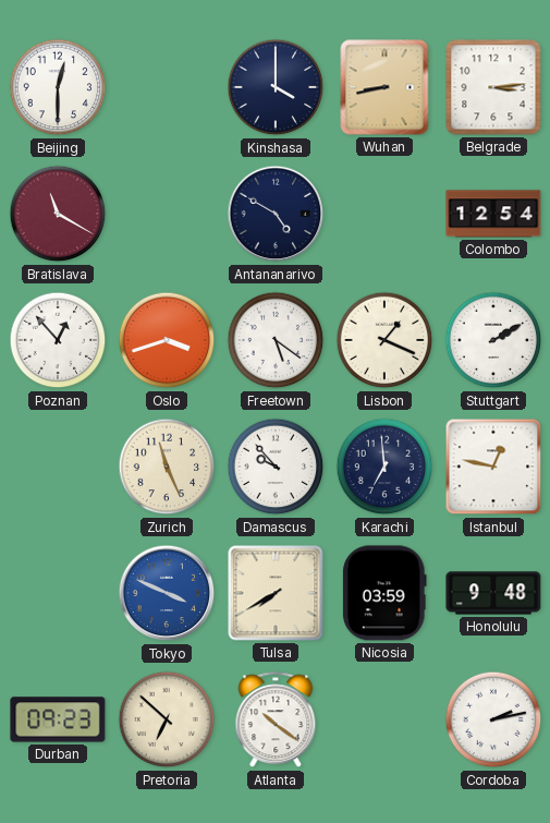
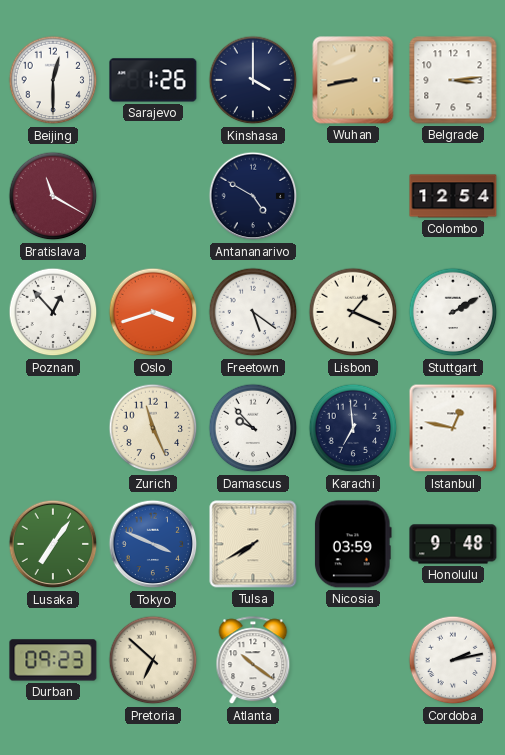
Sarajevo: none -> 1:26
Lusaka: none -> 7:06
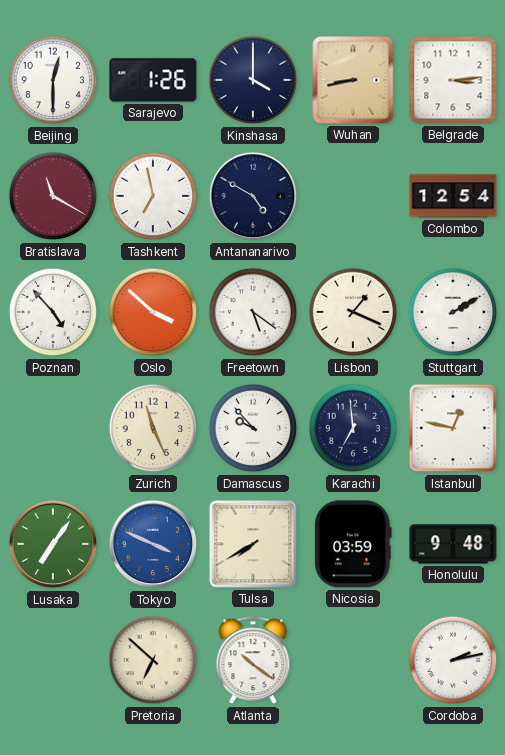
Tashkent: none -> 6:58
Poznan: 12:53 -> 4:53
Oslo: 3:42 -> 3:52
Durban: 09:23 -> none
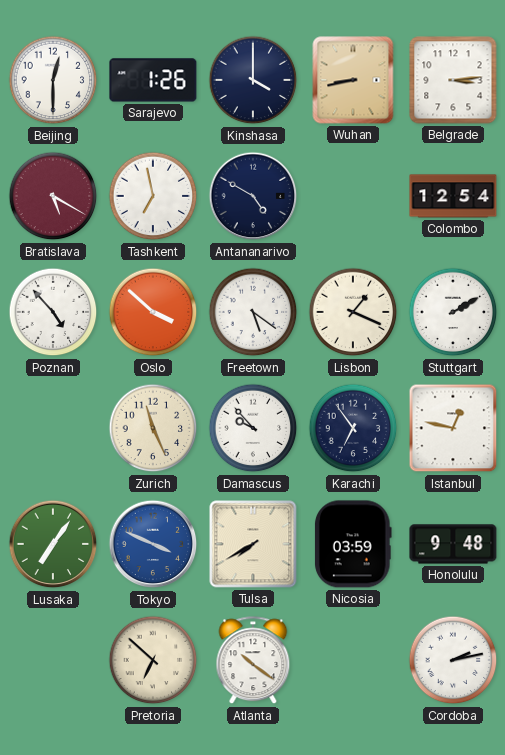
Bratislava: 11:20 -> 5:20
Karachi: 6:59 -> 6:54
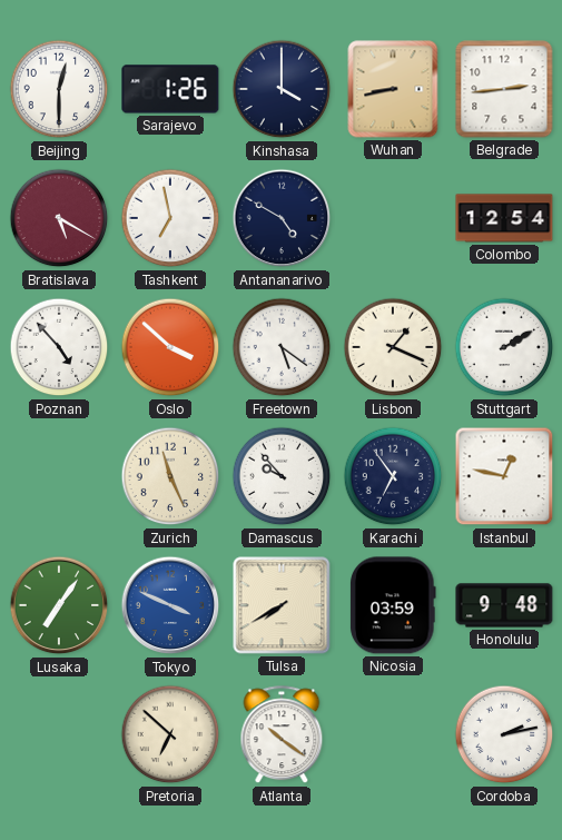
Belgrade: 3:14 -> 2:44
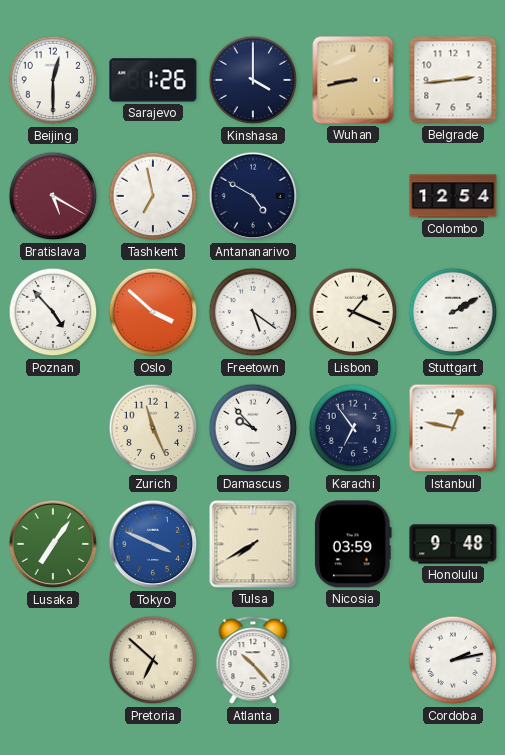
Atlanta: 10:21 -> 10:23
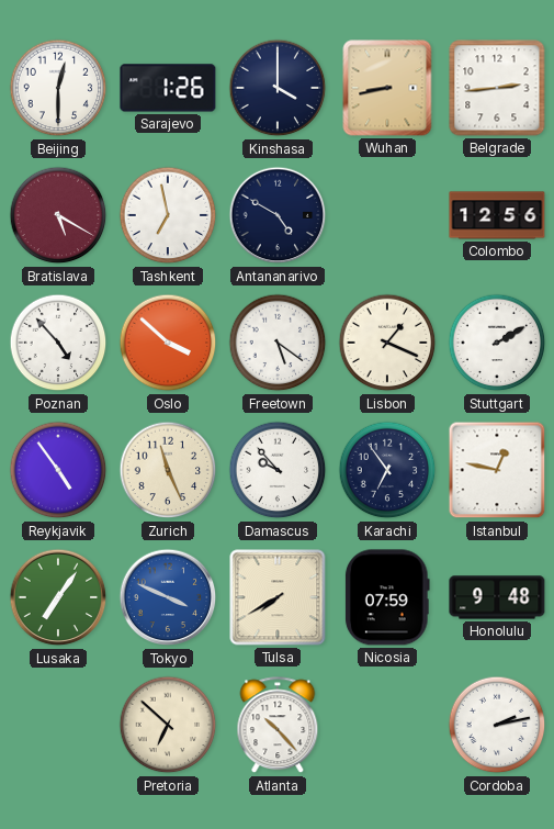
Colombo: 12:54 -> 12:56
Reykjavik: none -> 4:54
Nicosia: 03:59 -> 07:59
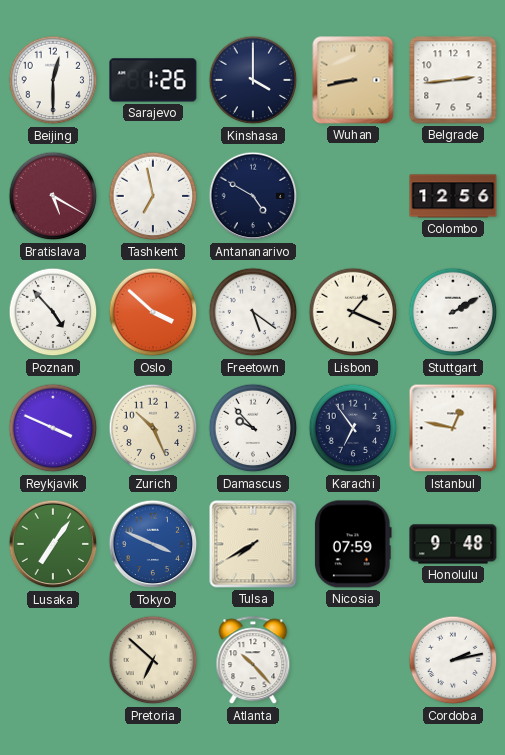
Reykjavik: 4:54 -> 3:49
Zurich: 11:26 -> 10:26
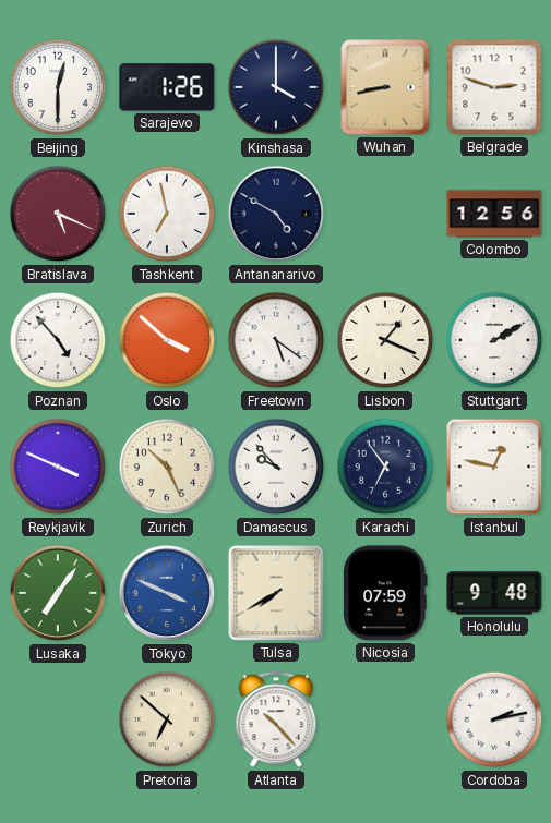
Belgrade: 2:44 -> 2:48
Bratislava: 5:20 -> 5:19
